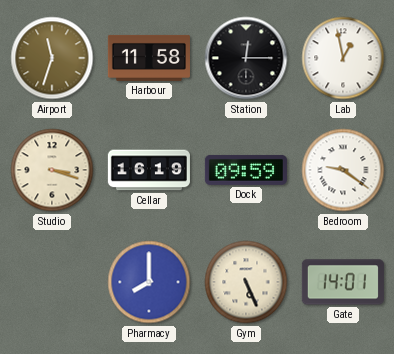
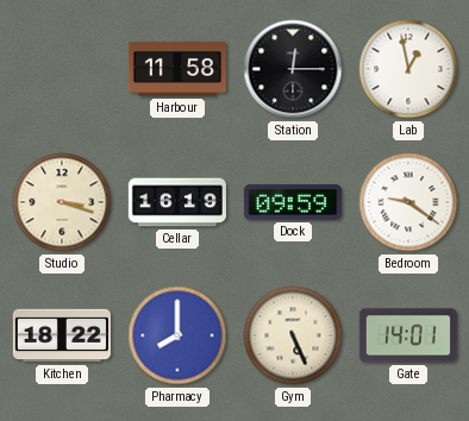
Airport: 11:33 -> none
Kitchen: none -> 18:22
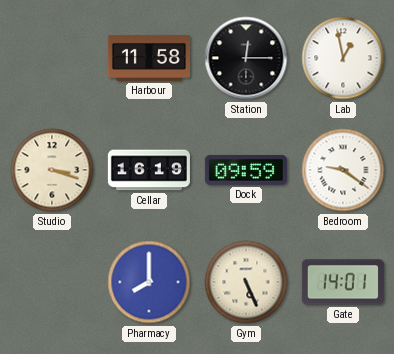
Kitchen: 18:22 -> none
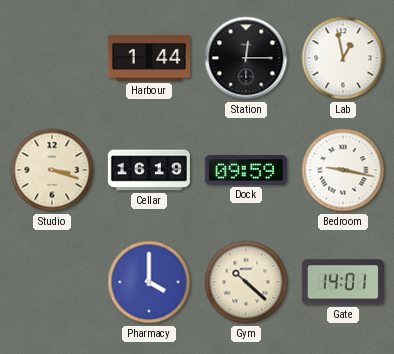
Harbour: 11:58 -> 1:44
Bedroom: 9:21 -> 9:17
Pharmacy: 8:00 -> 4:00
Gym: 5:26 -> 10:22
